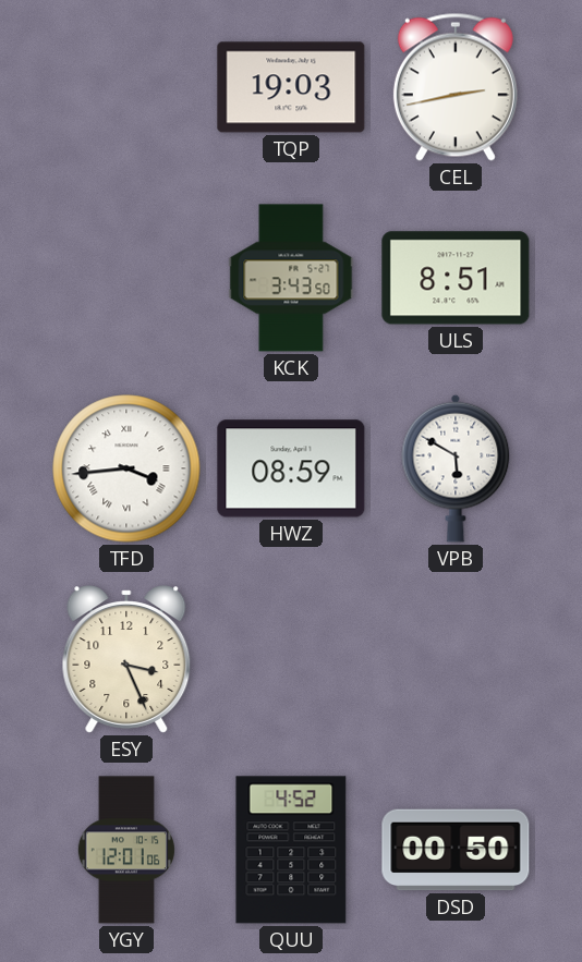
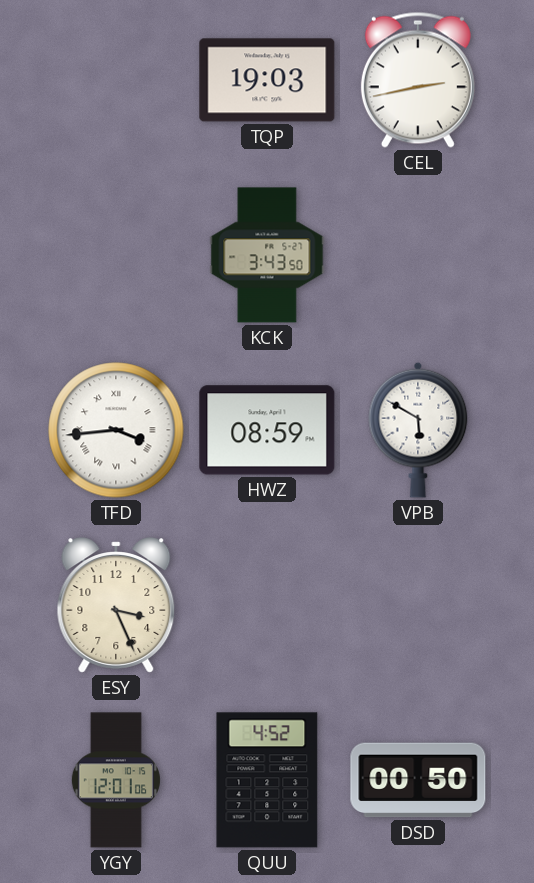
ULS: 8:51 -> none
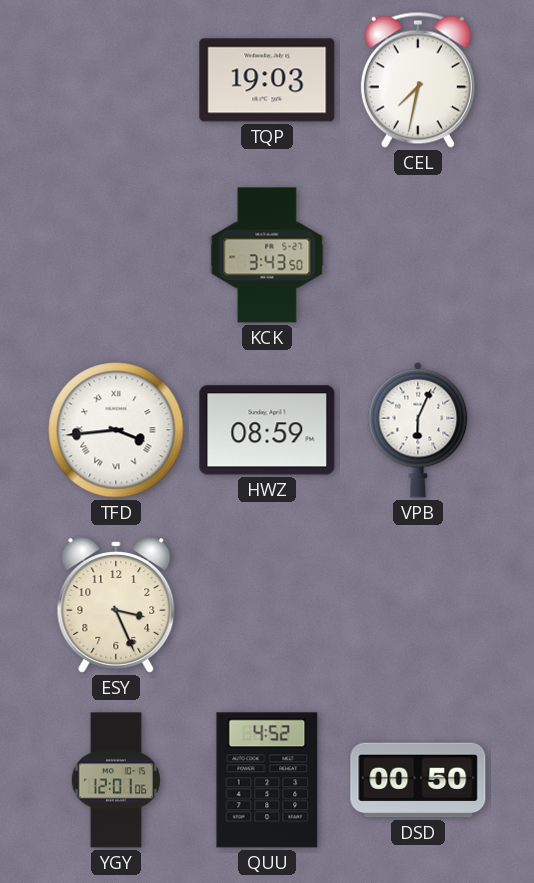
CEL: 2:43 -> 7:32
VPB: 5:50 -> 6:04
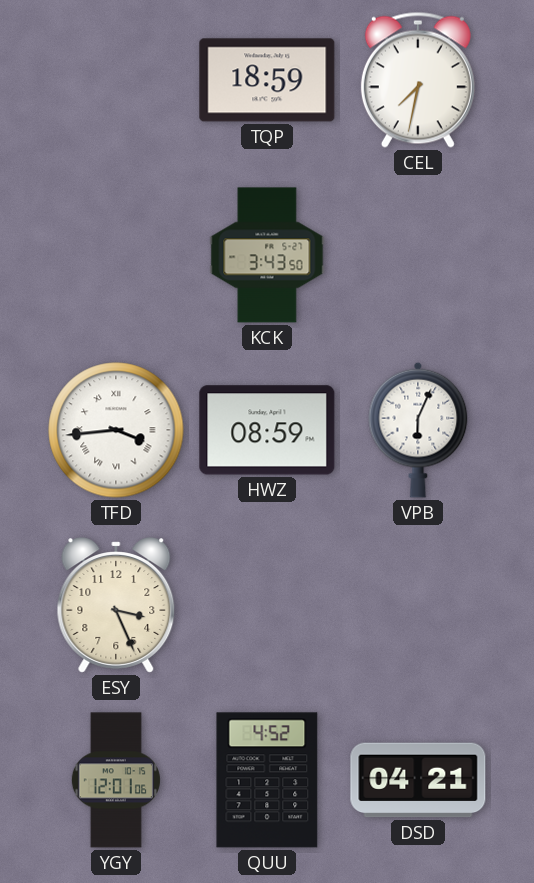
TQP: 19:03 -> 18:59
DSD: 00:50 -> 04:21
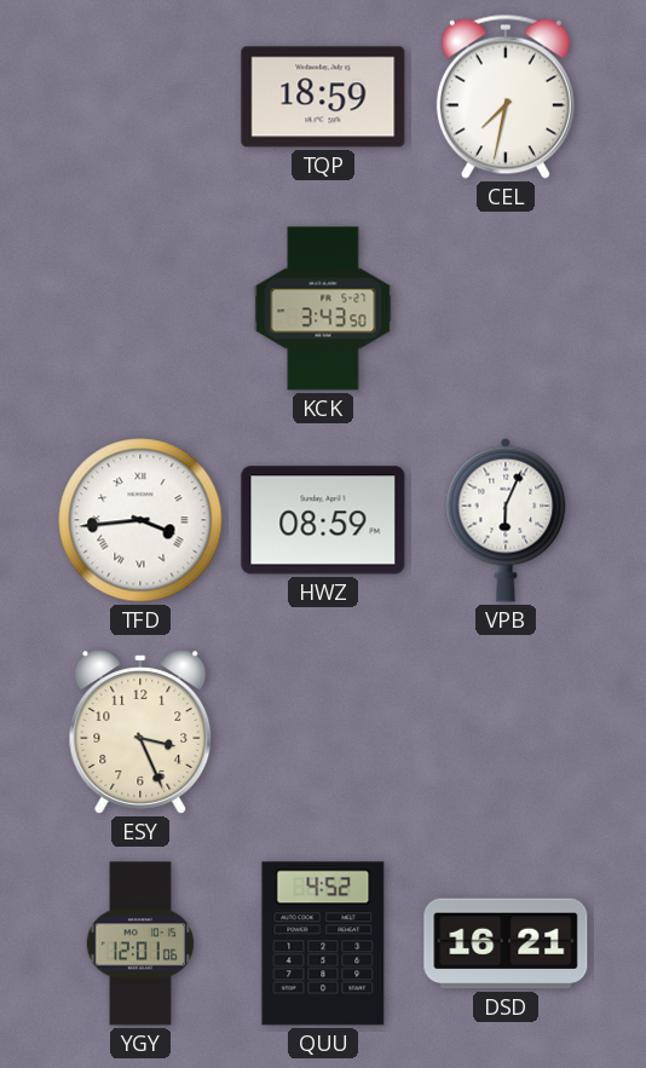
DSD: 04:21 -> 16:21
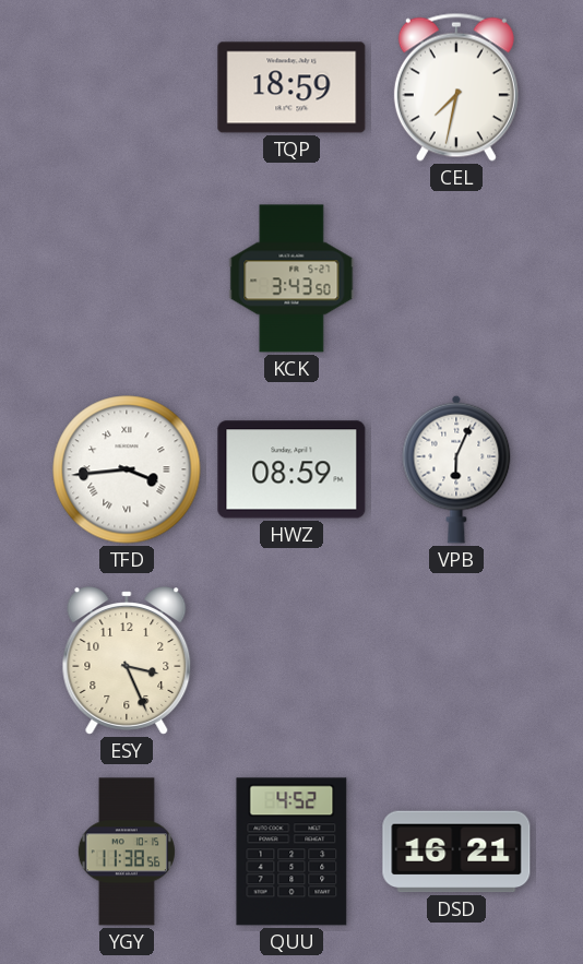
YGY: 12:01 -> 11:38
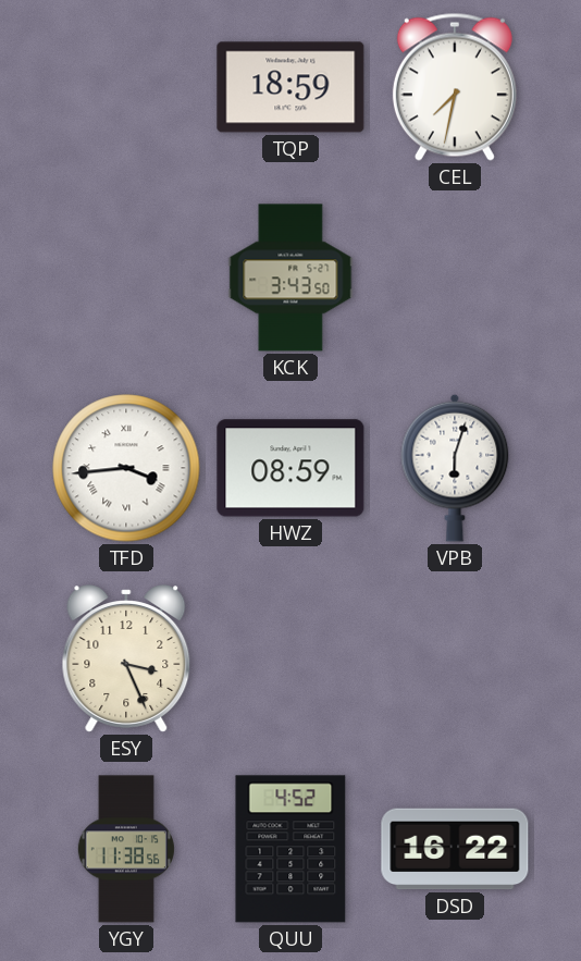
VPB: 6:04 -> 6:03
DSD: 16:21 -> 16:22
